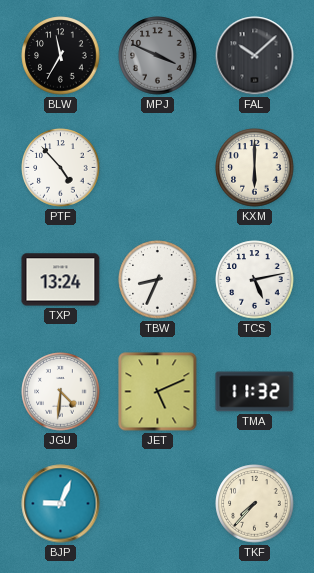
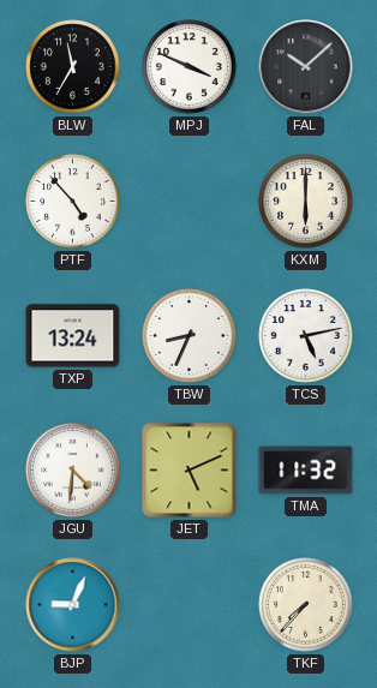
MPJ dial: grey -> white
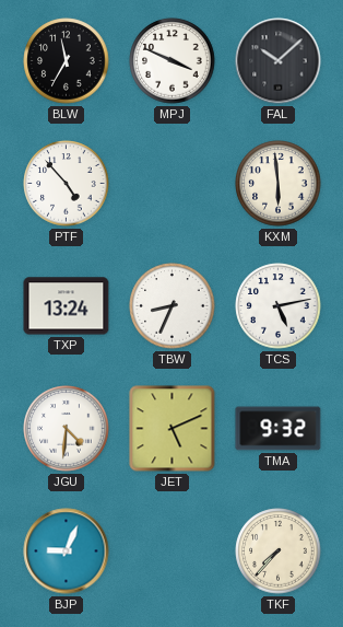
KXM: 6:00 -> 5:59
TMA: 11:32 -> 9:32
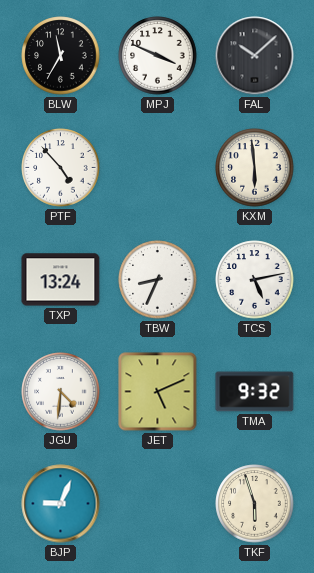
TKF: 7:37 -> 5:57
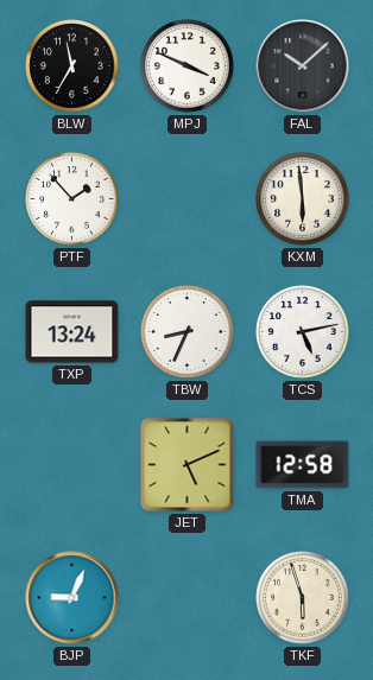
PTF: 4:53 -> 1:53
JGU: 4:31 -> none
TMA: 9:32 -> 12:58
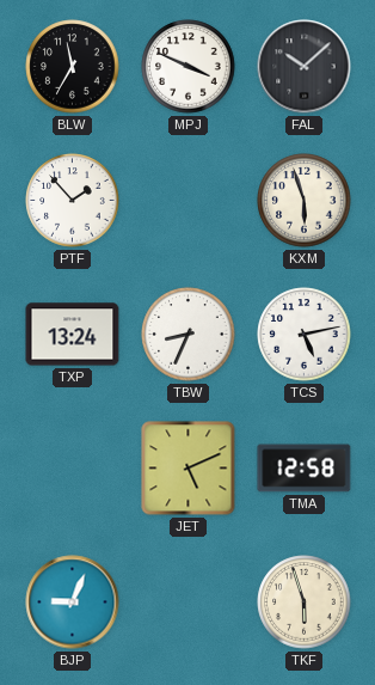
KXM: 5:59 -> 5:57
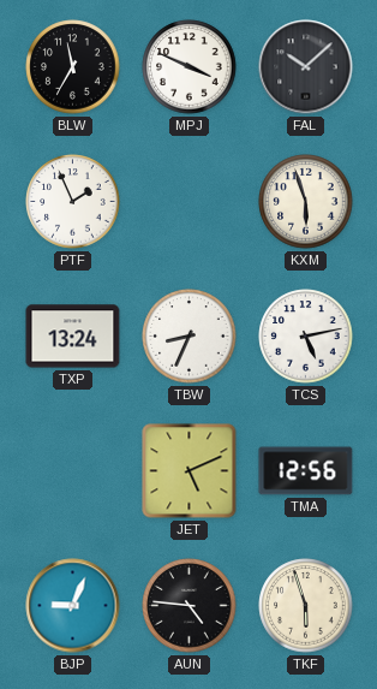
PTF: 1:53 -> 1:56
TMA: 12:58 -> 12:56
AUN: none -> 4:46
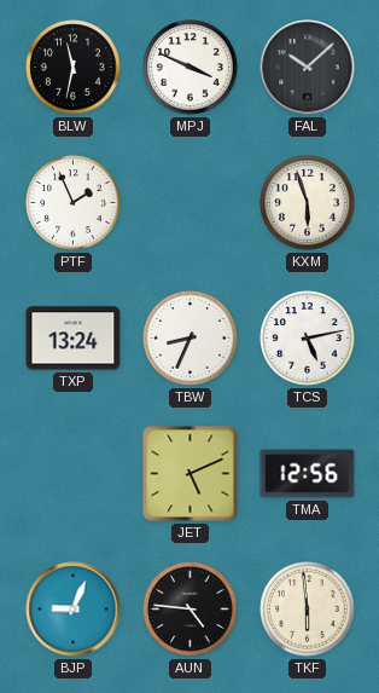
BLW: 11:35 -> 11:32
TKF: 5:57 -> 5:59
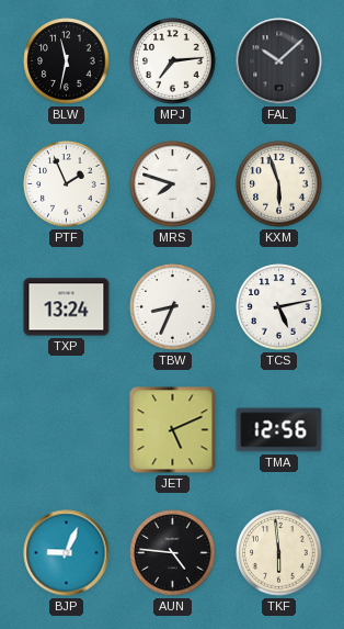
MPJ: 3:49 -> 7:14
MRS: none -> 7:48
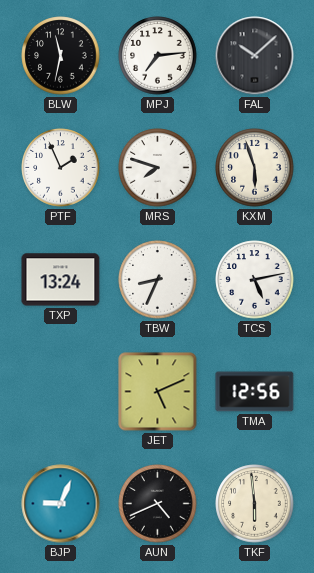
AUN: 4:46 -> 4:41
